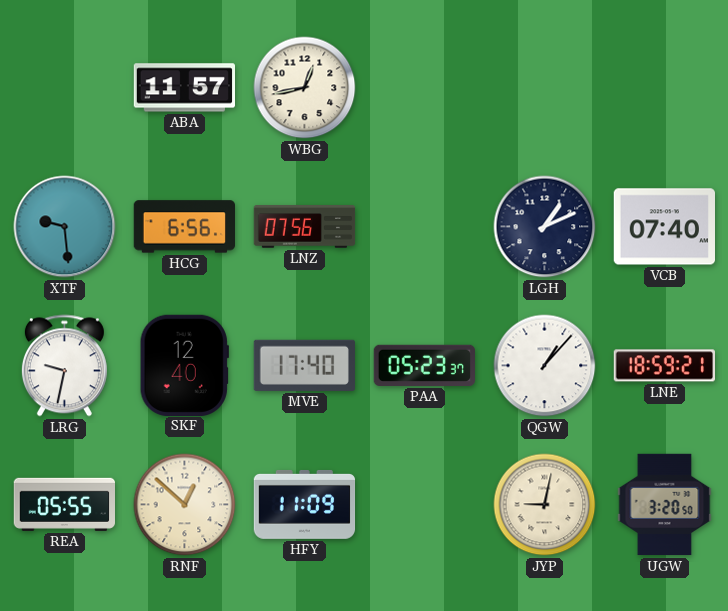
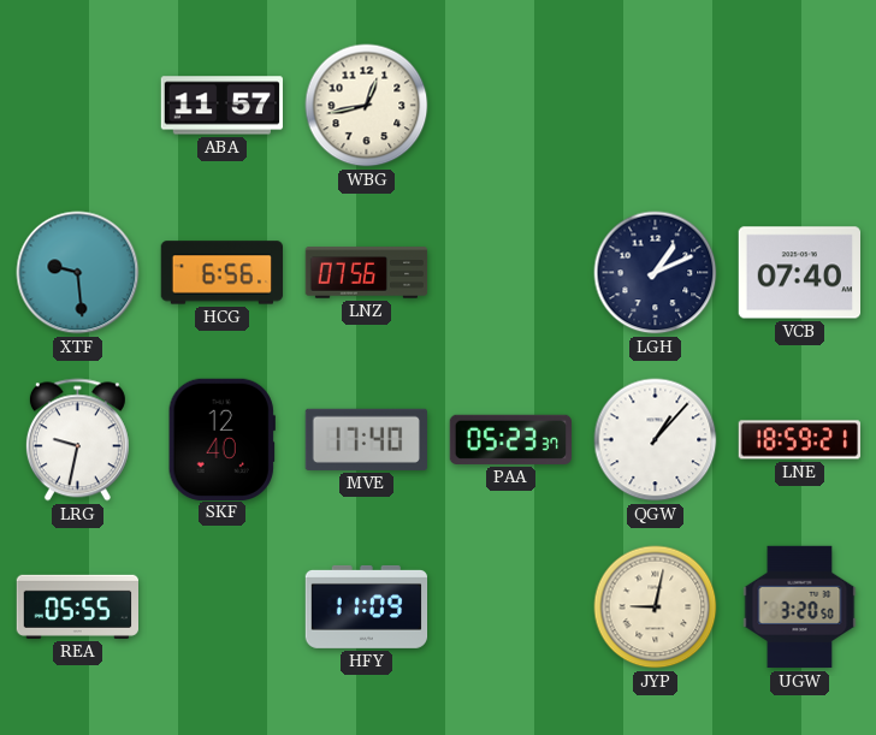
RNF: 12:52 -> none
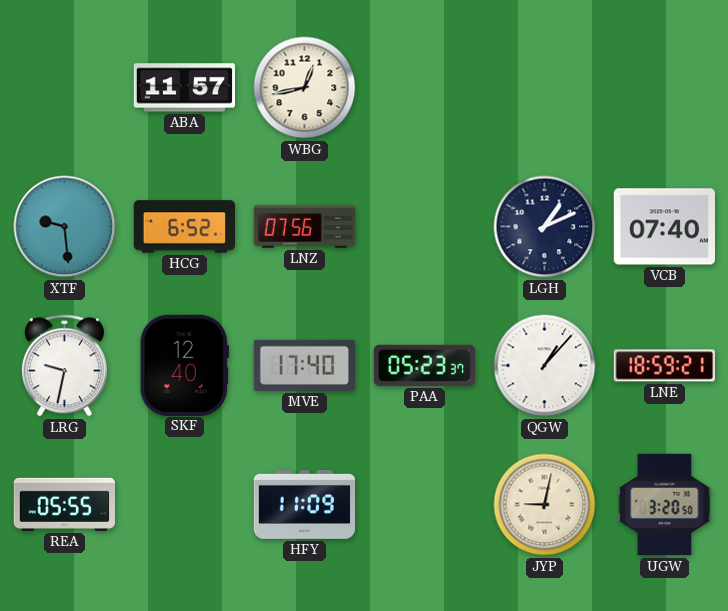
HCG: 6:56 -> 6:52
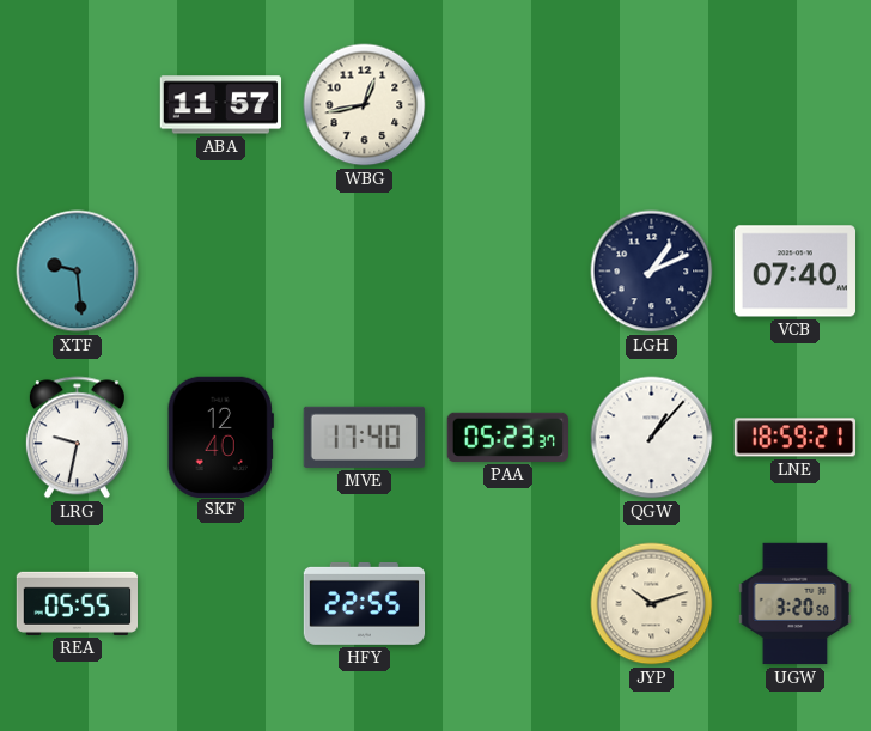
HCG: 6:52 -> none
LNZ: 07:56 -> none
HFY: 11:09 -> 22:55
JYP: 9:02 -> 10:12
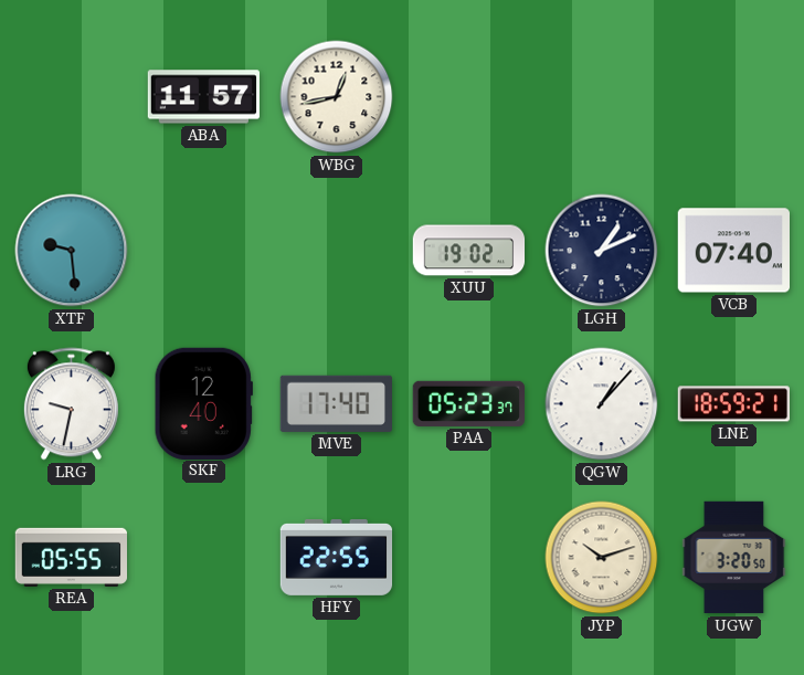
XUU: none -> 19:02
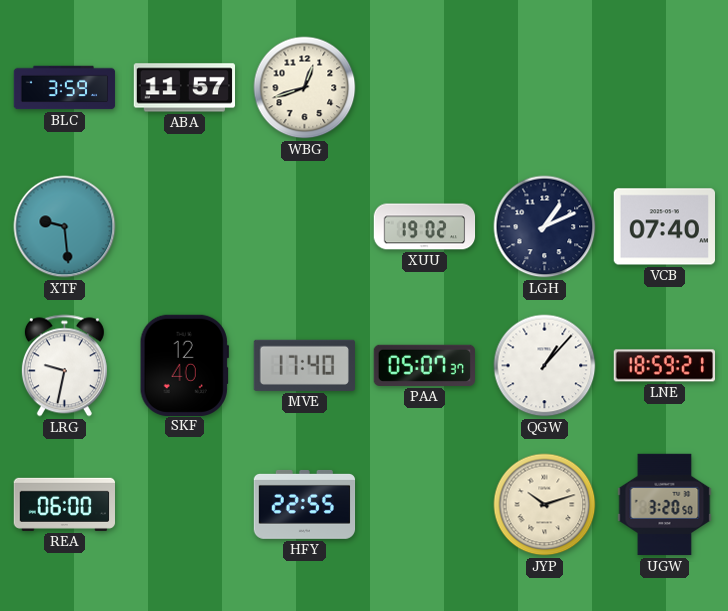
BLC: none -> 3:59
WBG: 12:43 -> 12:42
PAA: 05:23 -> 05:07
REA: 05:55 -> 06:00
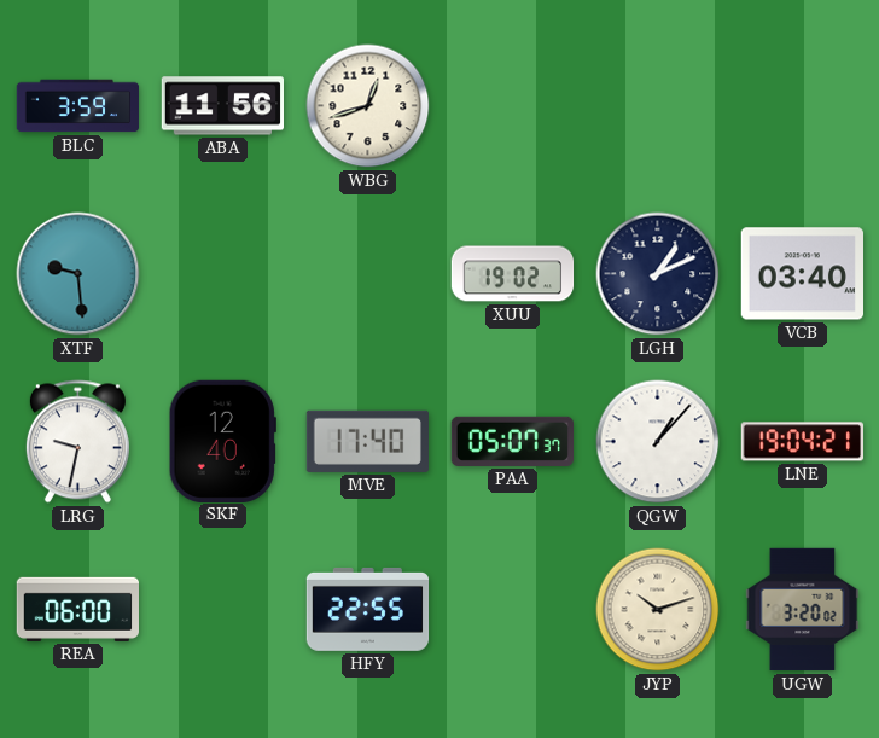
ABA: 11:57 -> 11:56
VCB: 07:40 -> 03:40
LNE: 18:59 -> 19:04
UGW: 3:20:50 -> 3:20:02
